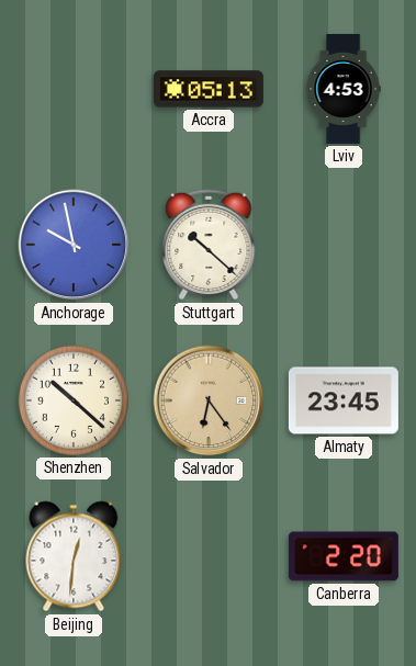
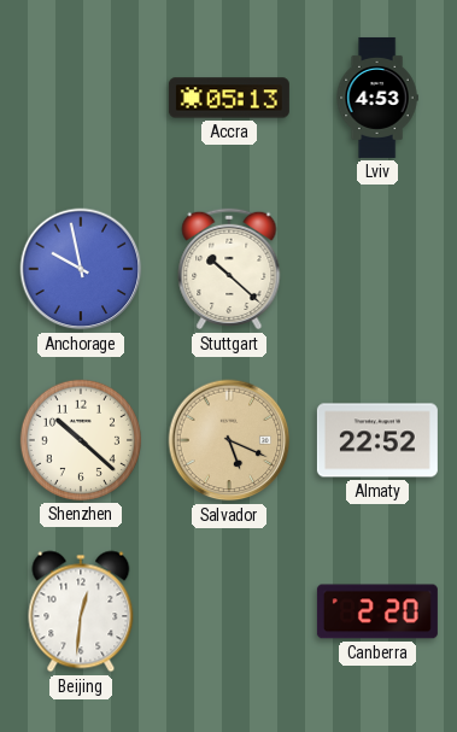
Salvador: 6:24 -> 5:19
Almaty: 23:45 -> 22:52
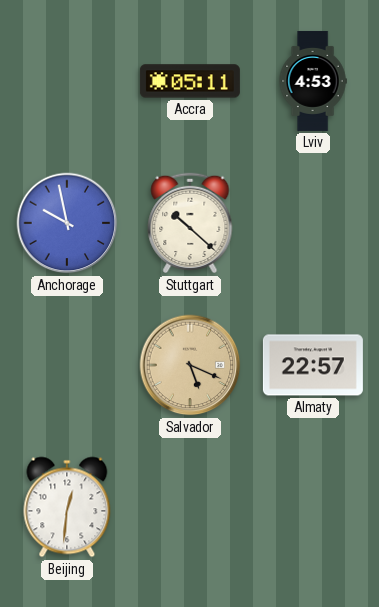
Accra: 05:13 -> 05:11
Shenzhen: 10:22 -> none
Almaty: 22:52 -> 22:57
Canberra: 2:20 -> none
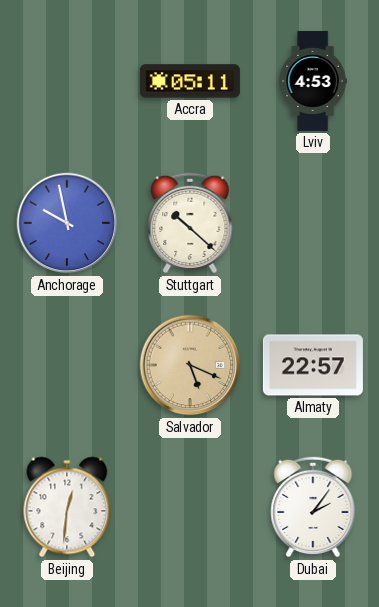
Dubai: none -> 2:06
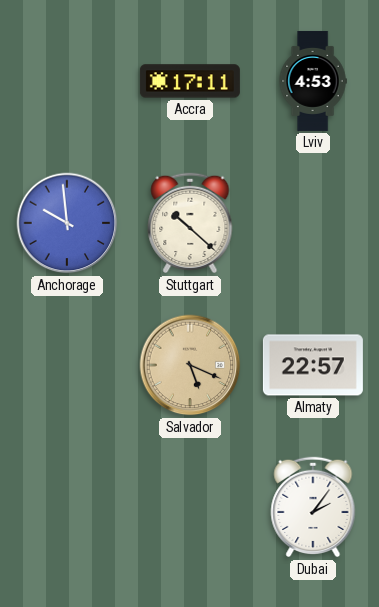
Accra: 05:11 -> 17:11
Anchorage: 9:58 -> 9:59
Beijing: 12:31 -> none
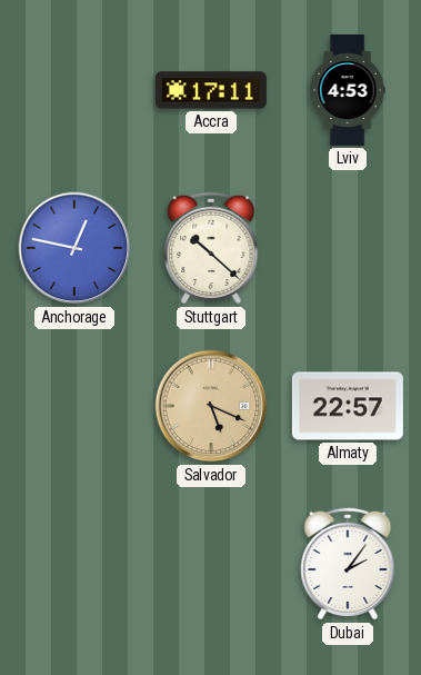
Anchorage: 9:59 -> 12:47
